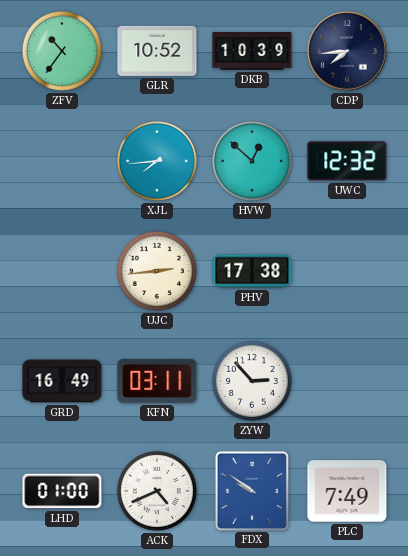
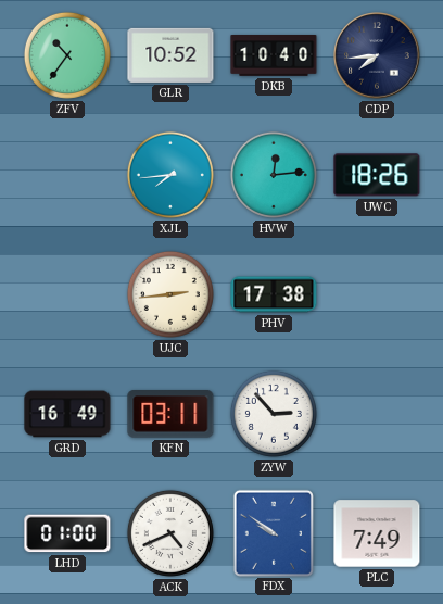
DKB: 10:39 -> 10:40
HVW: 12:52 -> 12:14
UWC: 12:32 -> 18:26
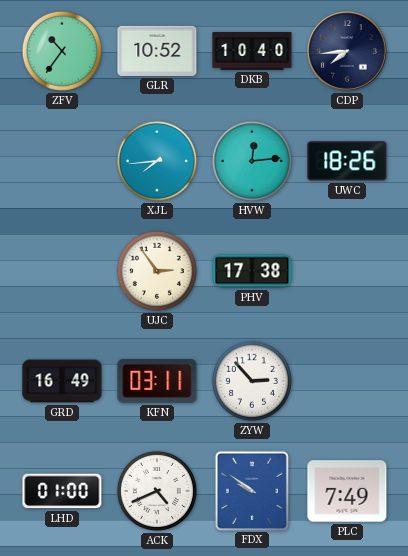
UJC: 2:44 -> 2:54
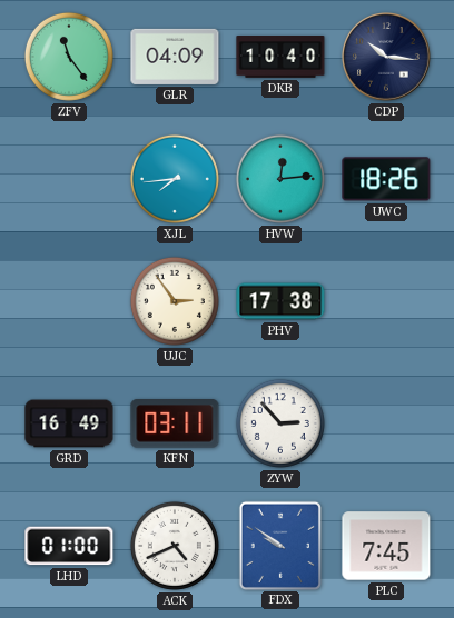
ZFV: 10:36 -> 11:24
GLR: 10:52 -> 04:09
CDP: 7:44 -> 10:16
PLC: 7:49 -> 7:45
